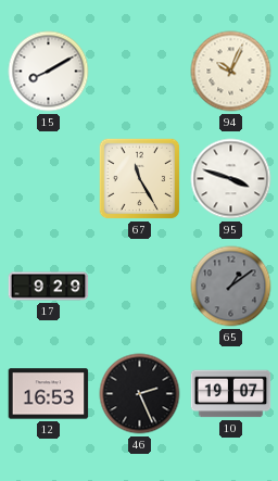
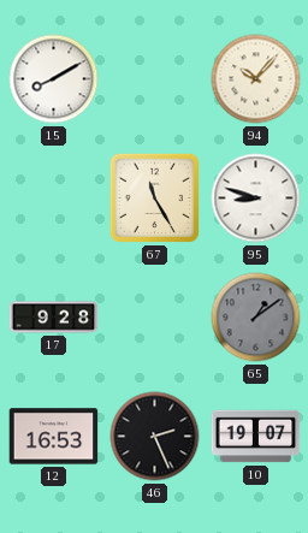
94: 10:04 -> 10:07
95: 3:48 -> 8:48
17: 9:29 -> 9:28
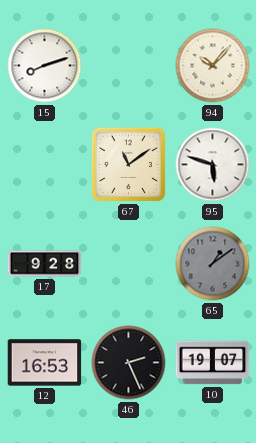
15: 8:10 -> 8:12
67: 11:25 -> 11:09
95: 8:48 -> 5:48
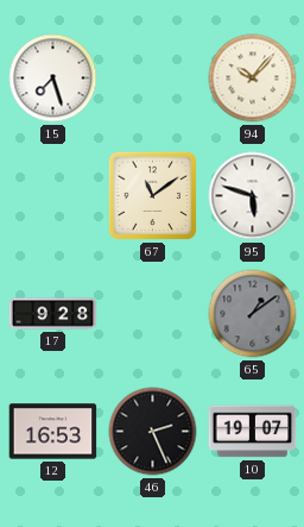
15: 8:12 -> 7:27
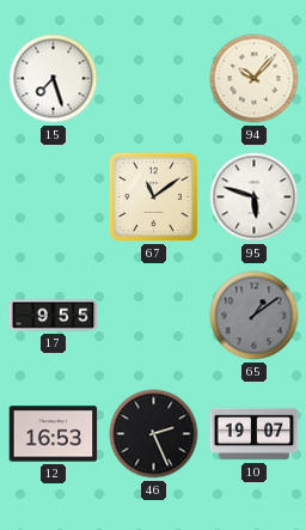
17: 9:28 -> 9:55
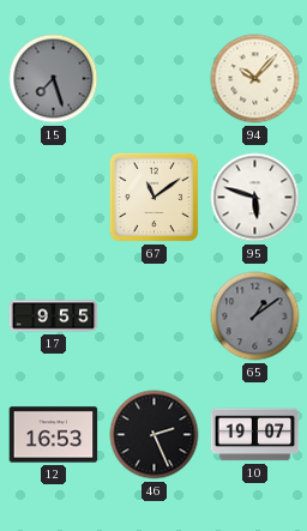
15 dial: white -> grey
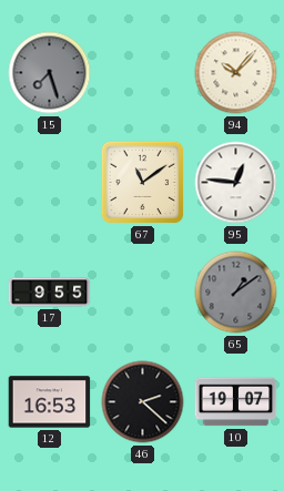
95: 5:48 -> 12:46
46: 2:26 -> 2:22
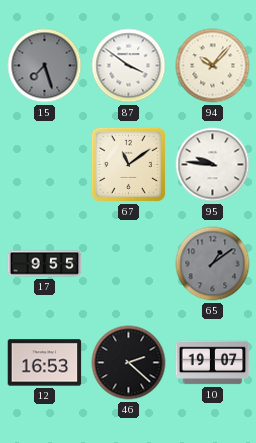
87: none -> 3:51
95: 12:46 -> 9:46
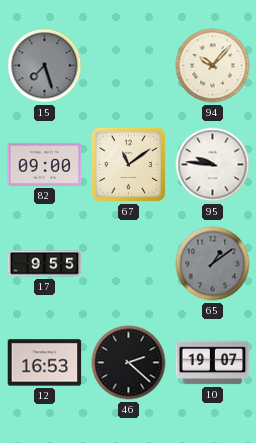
87: 3:51 -> none
82: none -> 09:00
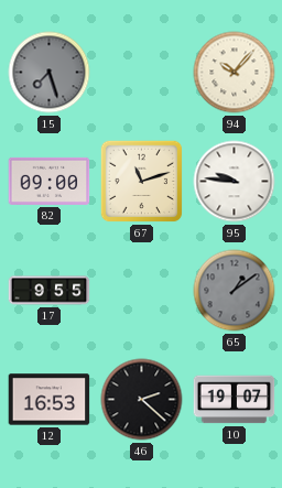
67: 11:09 -> 11:12
